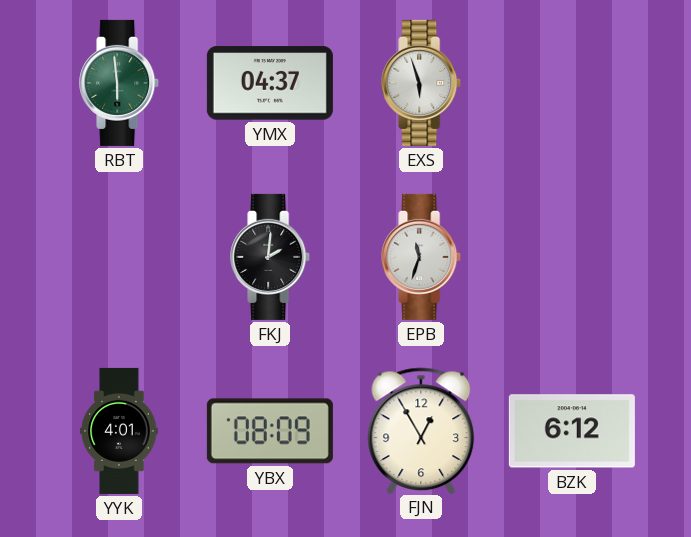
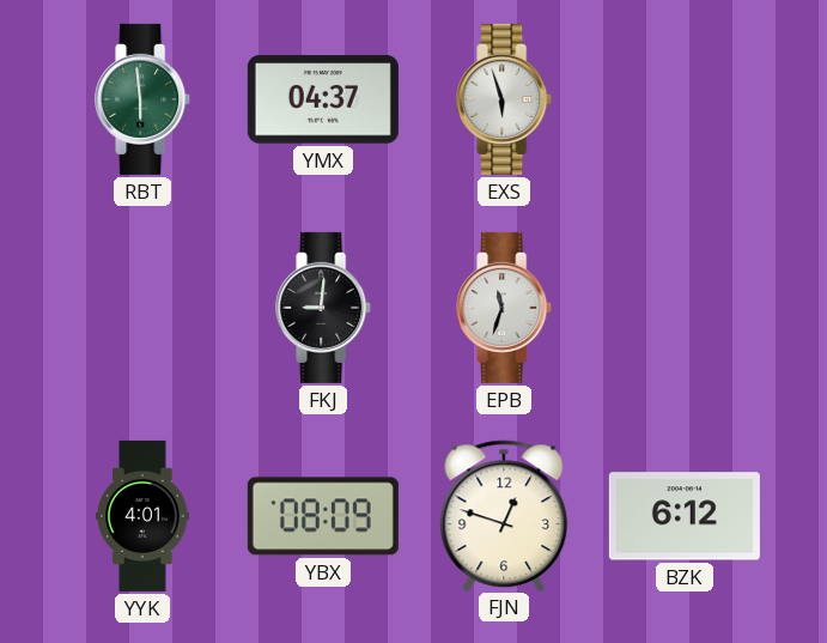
FKJ: 2:01 -> 9:01
FJN: 12:55 -> 12:48
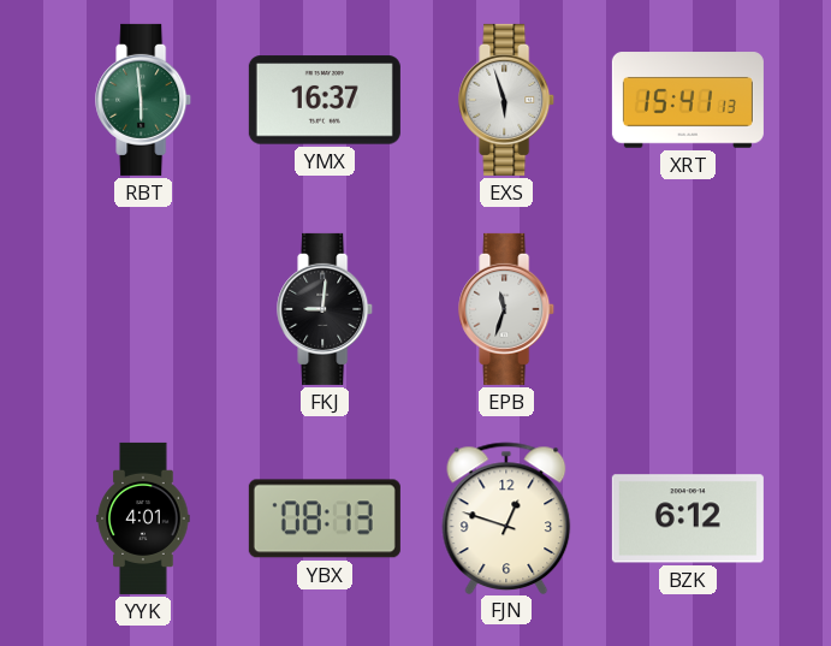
YMX: 04:37 -> 16:37
XRT: none -> 15:41
YBX: 08:09 -> 08:13
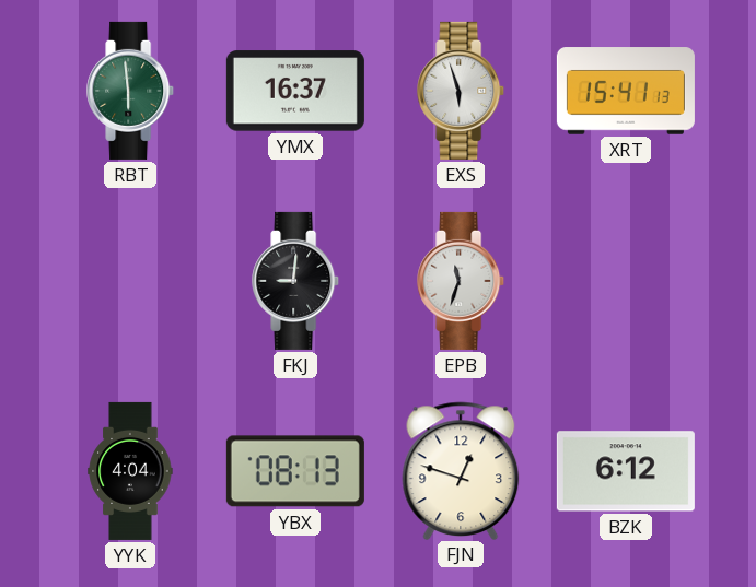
YYK: 4:01 -> 4:04
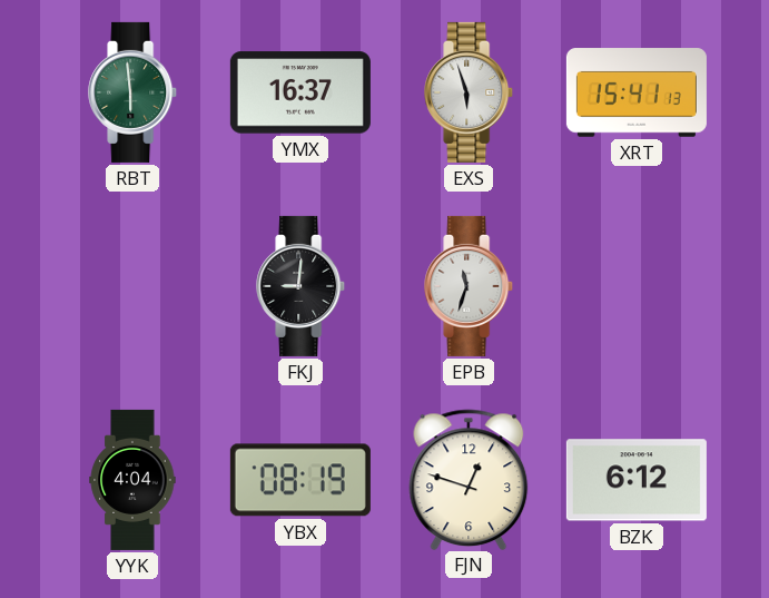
YBX: 08:13 -> 08:19
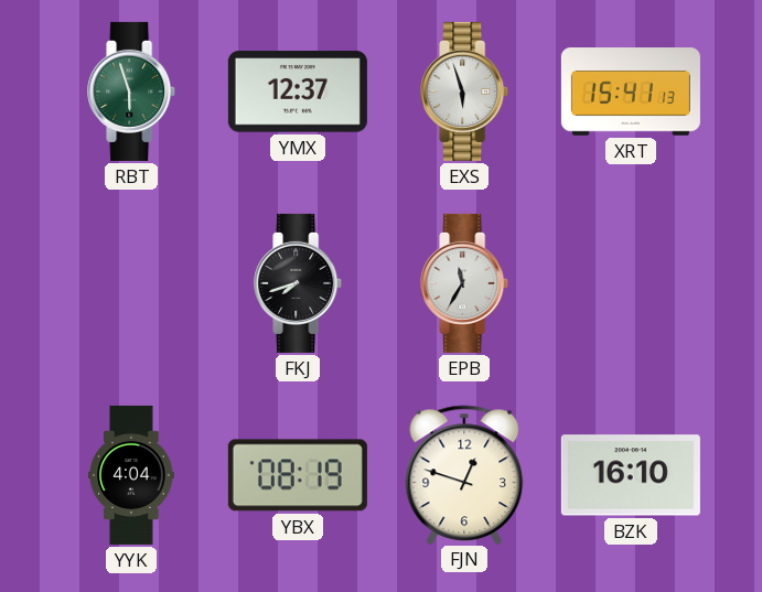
RBT: 5:59 -> 5:57
YMX: 16:37 -> 12:37
FKJ: 9:01 -> 7:42
EPB: 11:33 -> 11:35
BZK: 6:12 -> 16:10
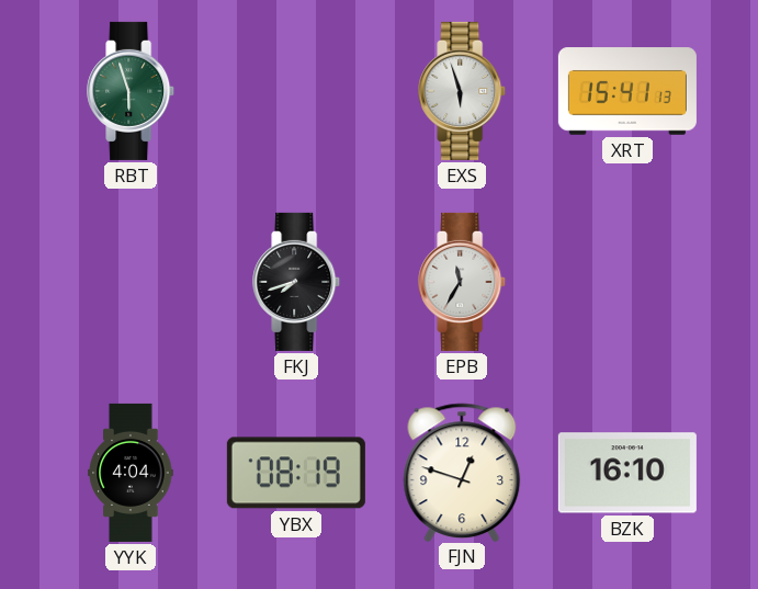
YMX: 12:37 -> none
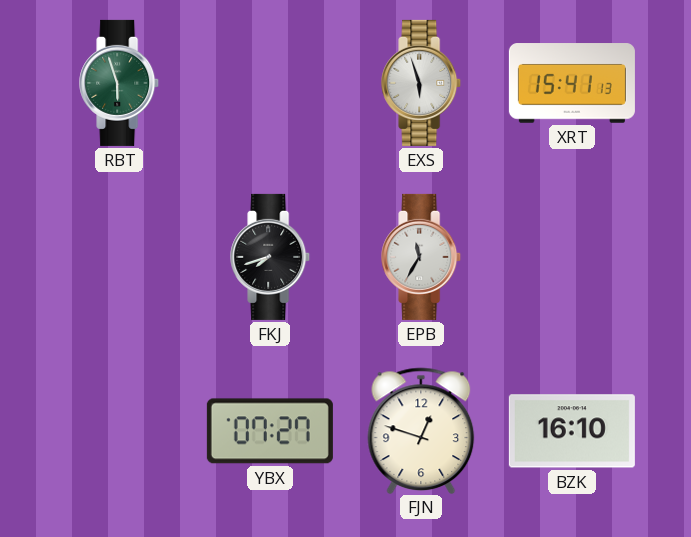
YYK: 4:04 -> none
YBX: 08:19 -> 07:27
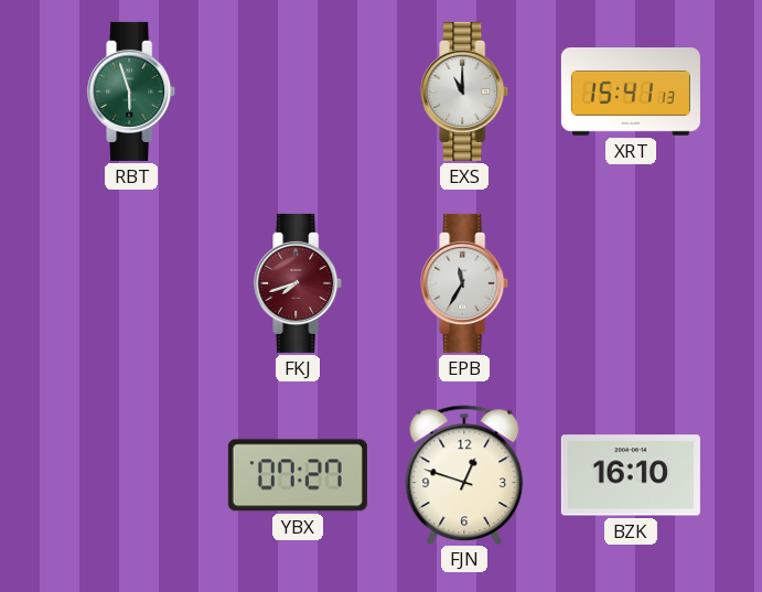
EXS: 5:57 -> 11:00
FKJ dial: black -> burgundy
